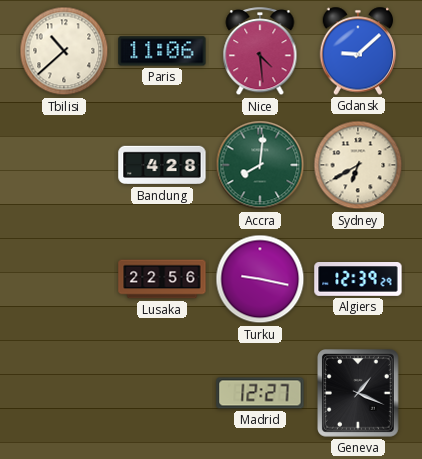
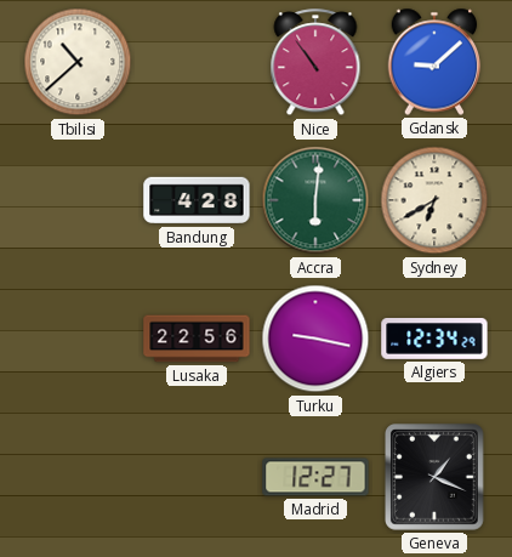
Paris: 11:06 -> none
Nice: 4:29 -> 10:54
Accra: 8:01 -> 6:01
Algiers: 12:39 -> 12:34
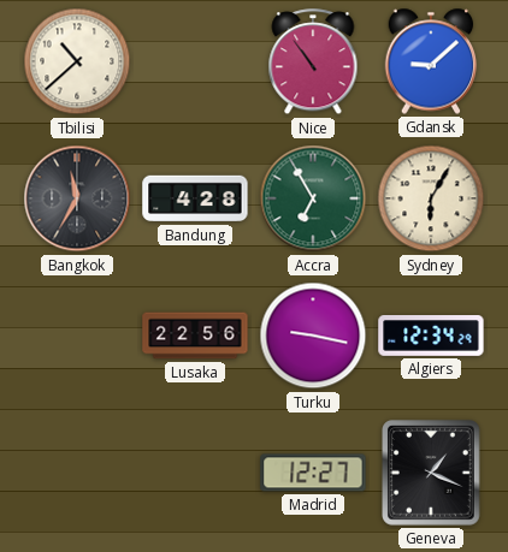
Bangkok: none -> 11:35
Accra: 6:01 -> 6:55
Sydney: 6:40 -> 6:05
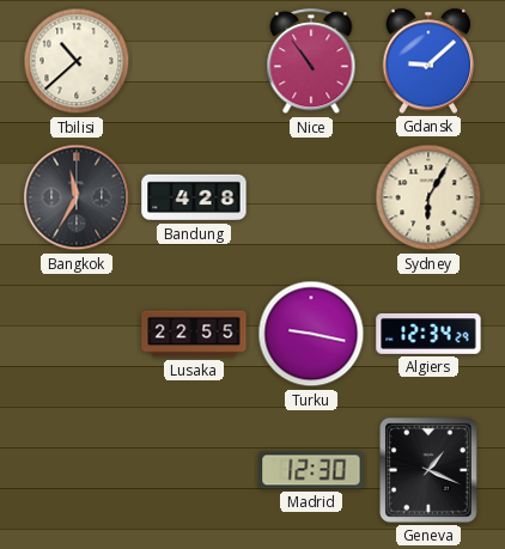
Accra: 6:55 -> none
Lusaka: 22:56 -> 22:55
Madrid: 12:27 -> 12:30
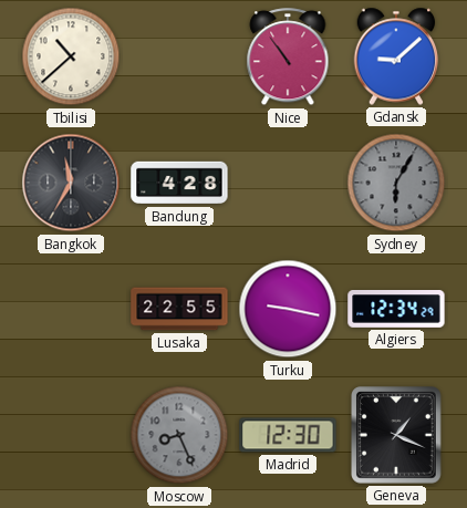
Sydney dial: cream -> grey
Moscow: none -> 8:26
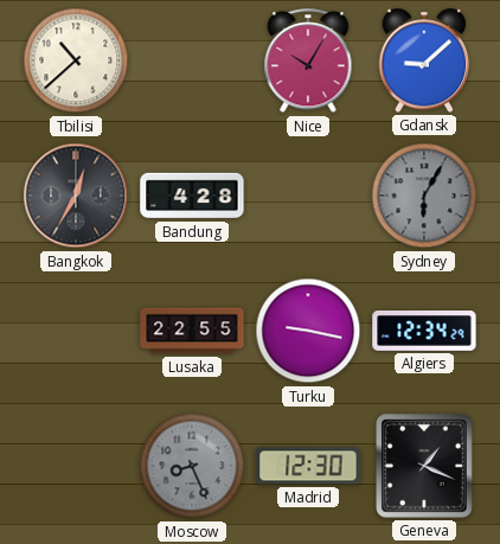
Nice: 10:54 -> 10:05
Bangkok: 11:35 -> 12:35
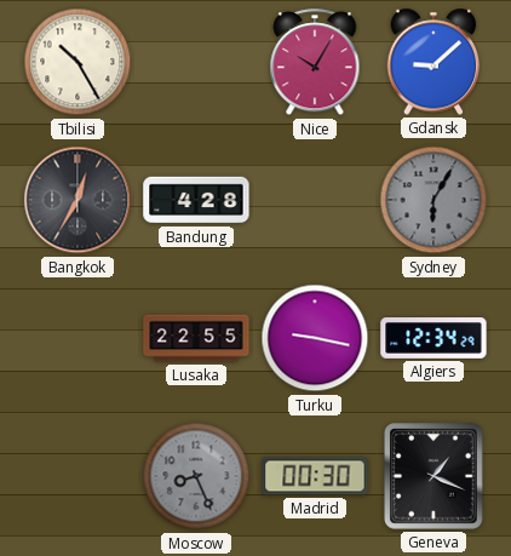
Tbilisi: 10:38 -> 10:25
Madrid: 12:30 -> 00:30
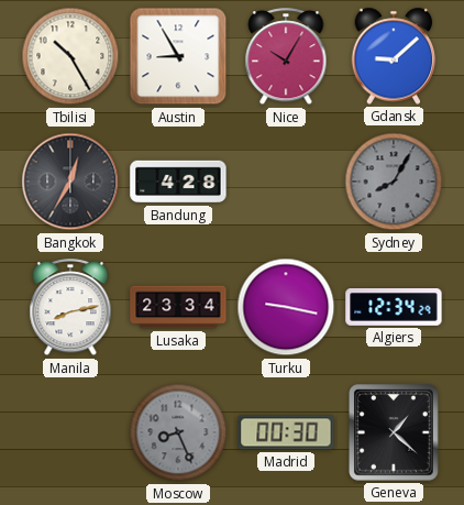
Austin: none -> 8:55
Sydney: 6:05 -> 8:05
Manila: none -> 8:13
Lusaka: 22:55 -> 23:34
Geneva: 1:19 -> 1:22
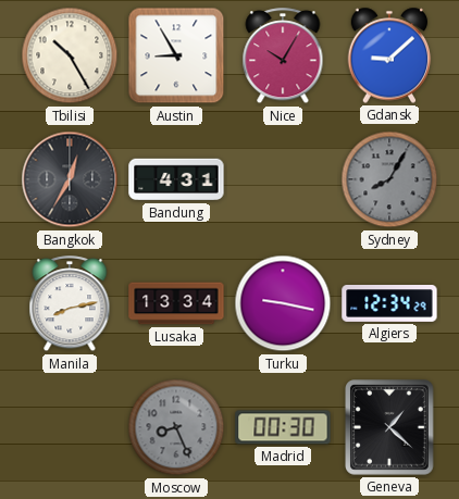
Bandung: 4:28 -> 4:31
Lusaka: 23:34 -> 13:34
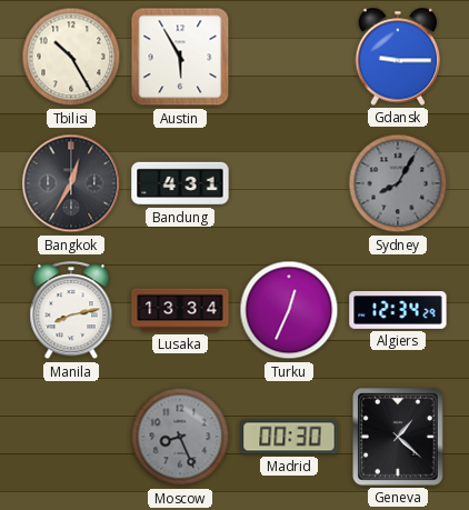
Austin: 8:55 -> 5:55
Nice: 10:05 -> none
Gdansk: 9:08 -> 9:15
Turku: 9:17 -> 12:34
